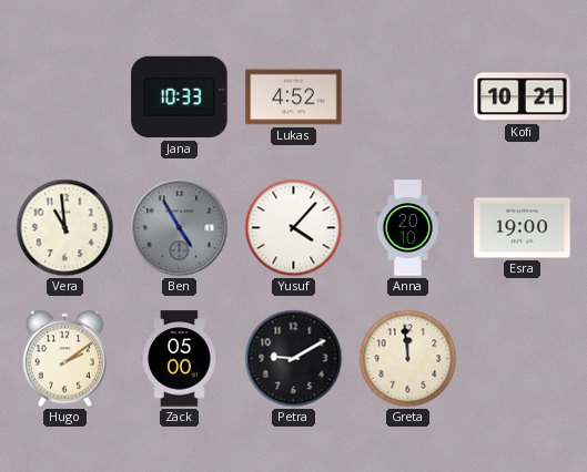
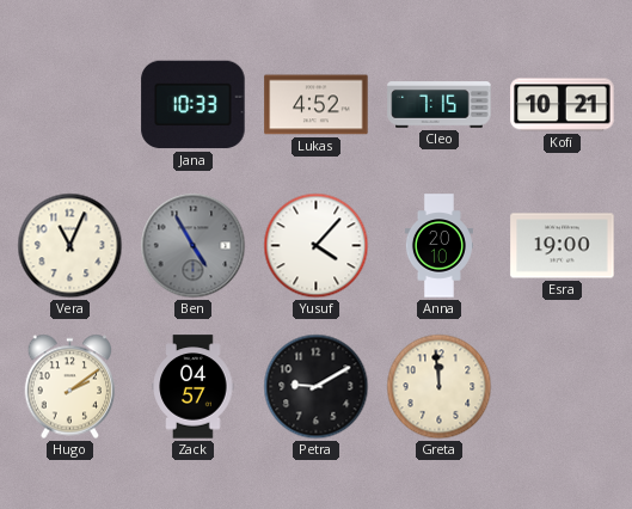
Cleo: none -> 7:15
Vera: 10:59 -> 11:04
Zack: 05:00 -> 04:57
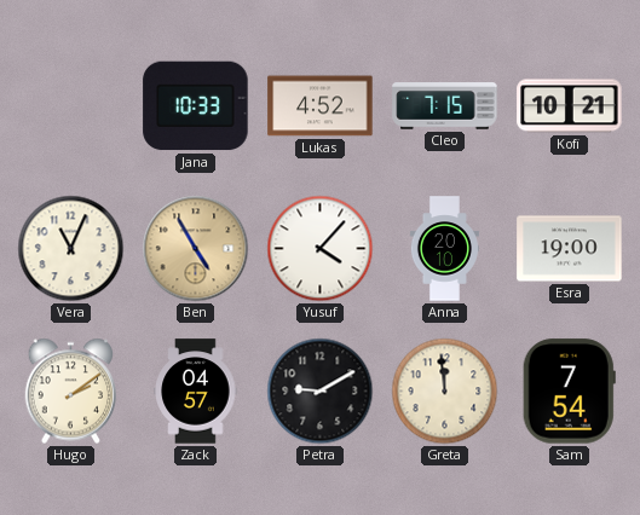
Ben dial: grey -> champagne
Sam: none -> 7:54
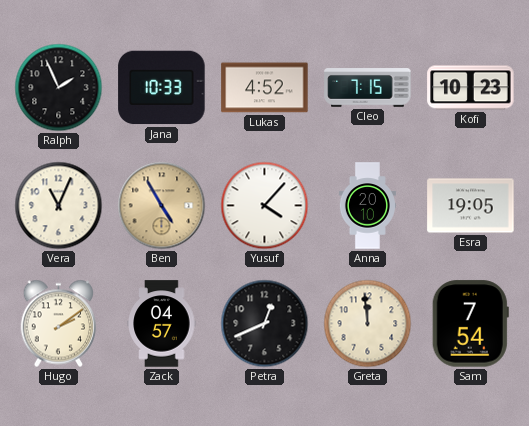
Ralph: none -> 1:56
Kofi: 10:21 -> 10:23
Esra: 19:00 -> 19:05
Petra: 9:10 -> 12:41
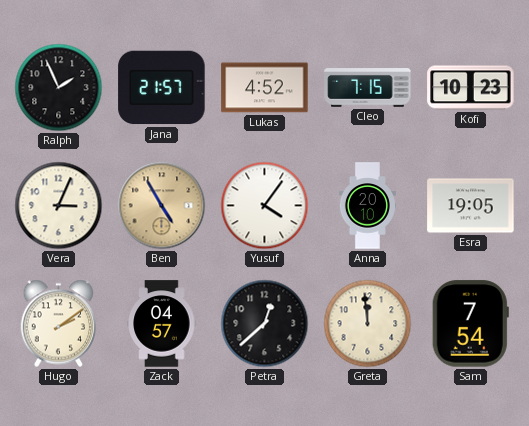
Jana: 10:33 -> 21:57
Vera: 11:04 -> 3:04
Yusuf: 4:07 -> 4:06
Petra: 12:41 -> 12:38
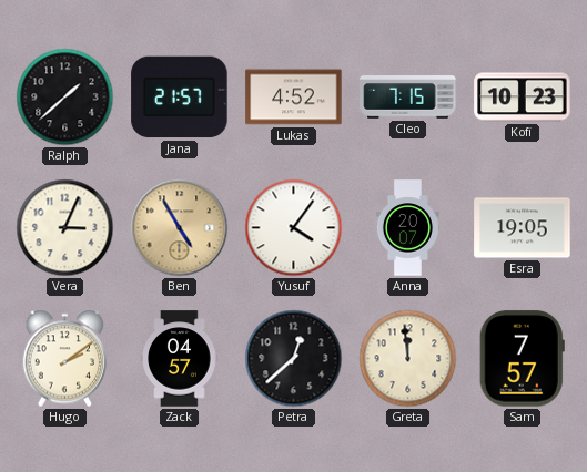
Ralph: 1:56 -> 1:38
Anna: 20:10 -> 20:07
Sam: 7:54 -> 7:57
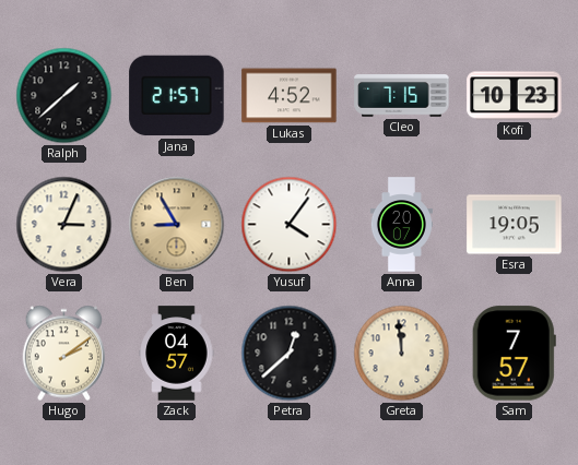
Ben: 4:55 -> 8:55
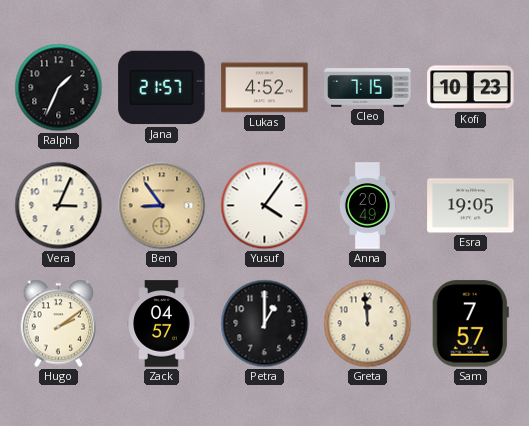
Ralph: 1:38 -> 1:34
Ben: 8:55 -> 8:54
Anna: 20:07 -> 20:49
Petra: 12:38 -> 1:00
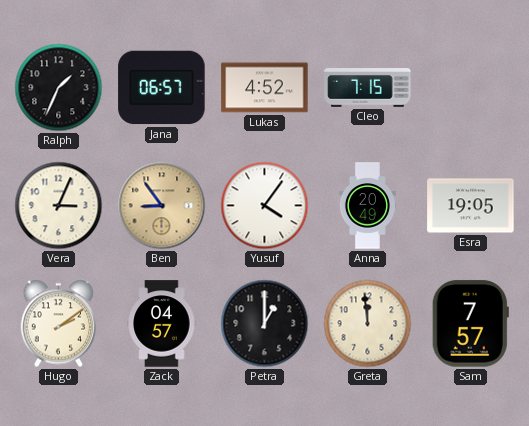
Jana: 21:57 -> 06:57
Kofi: 10:23 -> none
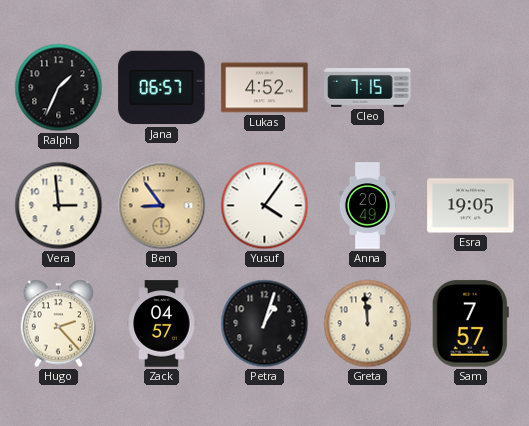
Vera: 3:04 -> 2:59
Hugo: 2:09 -> 2:23
Petra: 1:00 -> 1:03
